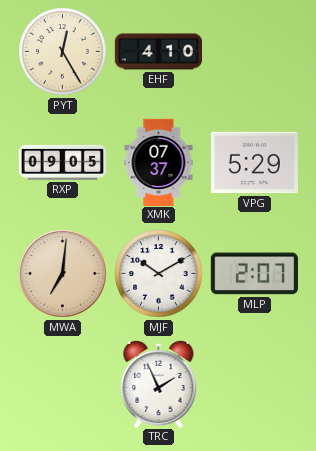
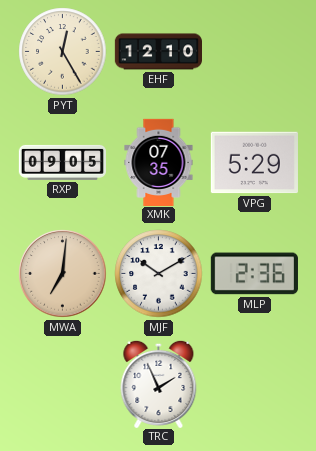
EHF: 4:10 -> 12:10
XMK: 07:37 -> 07:35
MLP: 2:07 -> 2:36
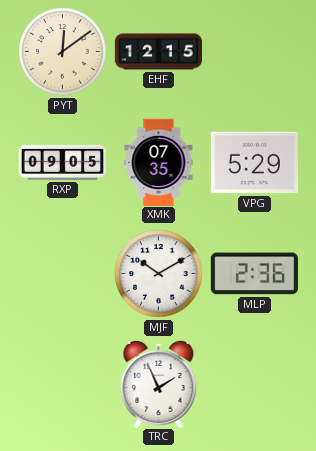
PYT: 12:25 -> 12:09
EHF: 12:10 -> 12:15
MWA: 7:01 -> none
